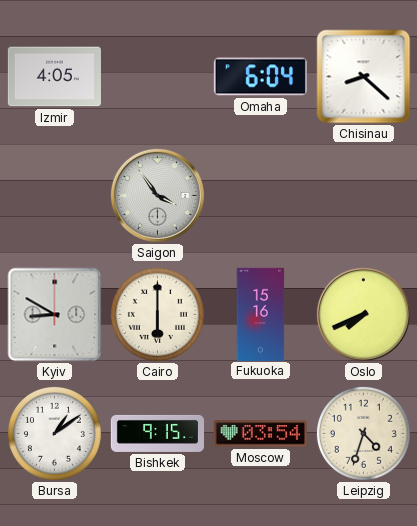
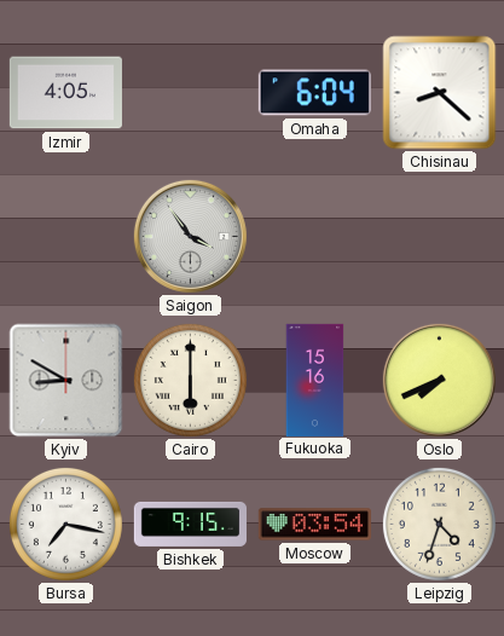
Bursa: 1:09 -> 7:17
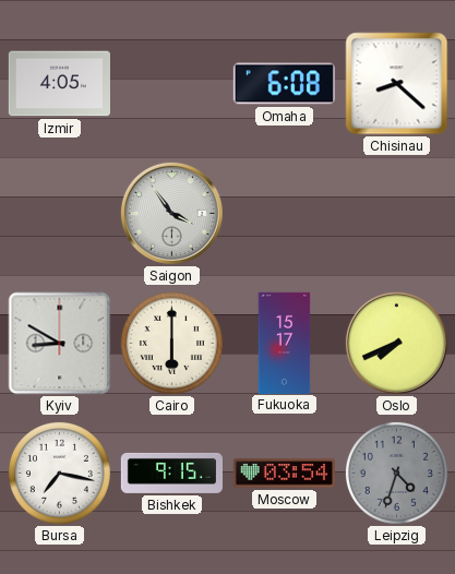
Omaha: 6:04 -> 6:08
Fukuoka: 15:16 -> 15:17
Leipzig dial: cream -> grey
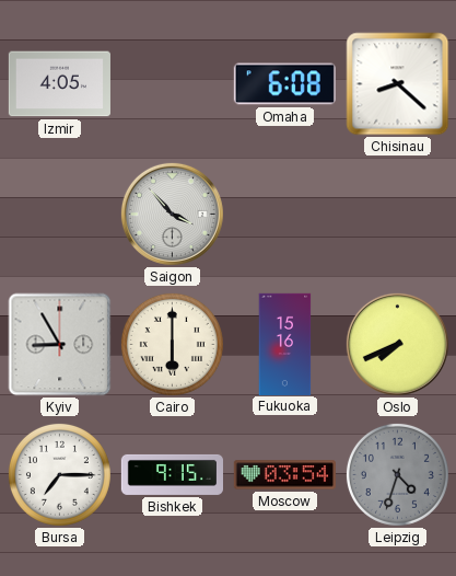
Saigon: 3:54 -> 3:53
Kyiv: 8:50 -> 8:55
Fukuoka: 15:17 -> 15:16
Bursa: 7:17 -> 7:15
